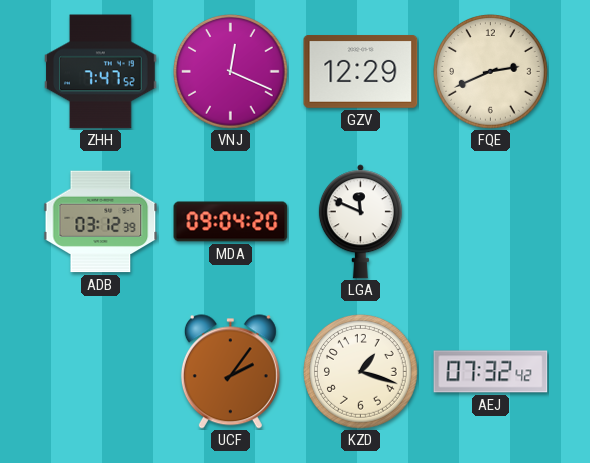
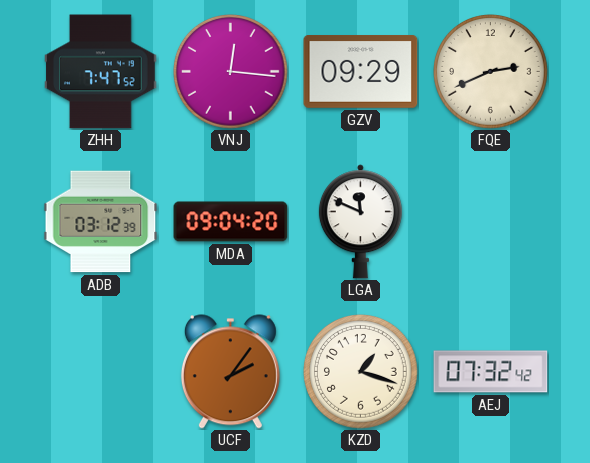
VNJ: 12:19 -> 12:16
GZV: 12:29 -> 09:29
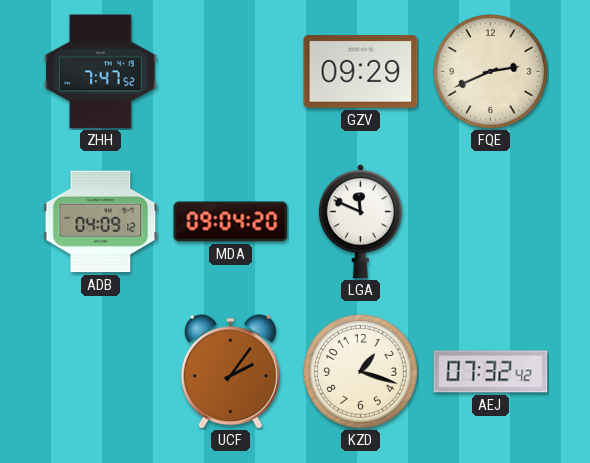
VNJ: 12:16 -> none
ADB: 03:12 -> 04:09
